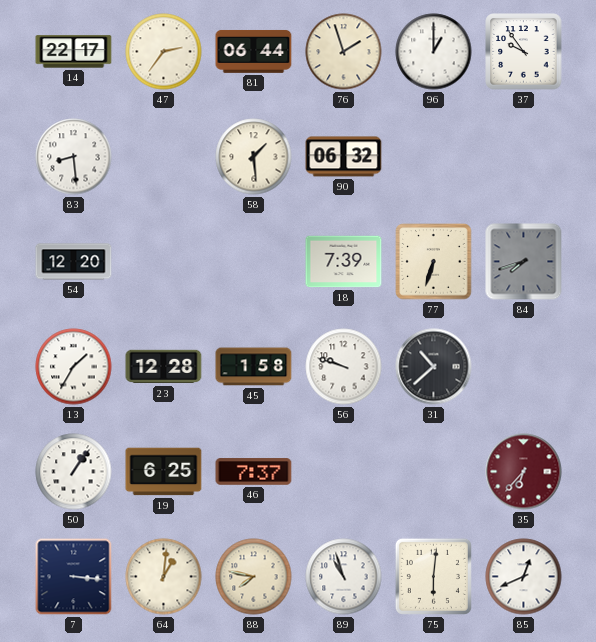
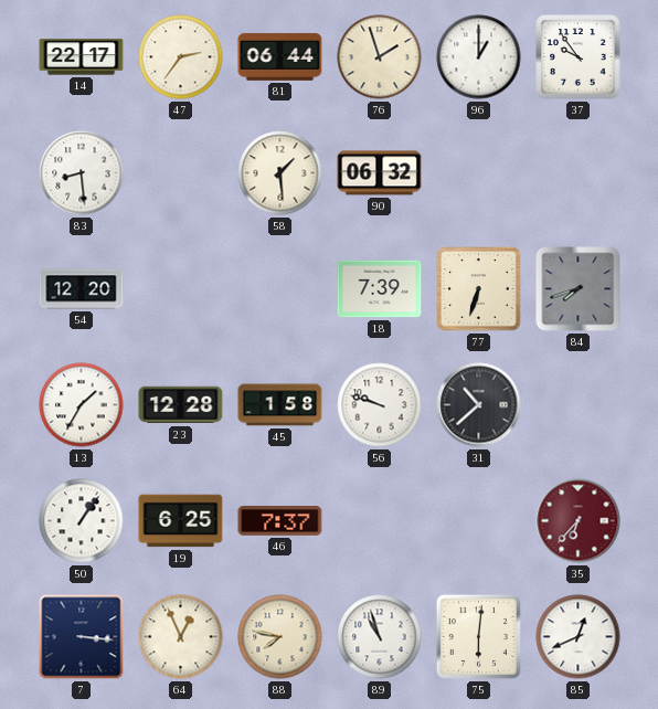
64: 1:01 -> 12:56
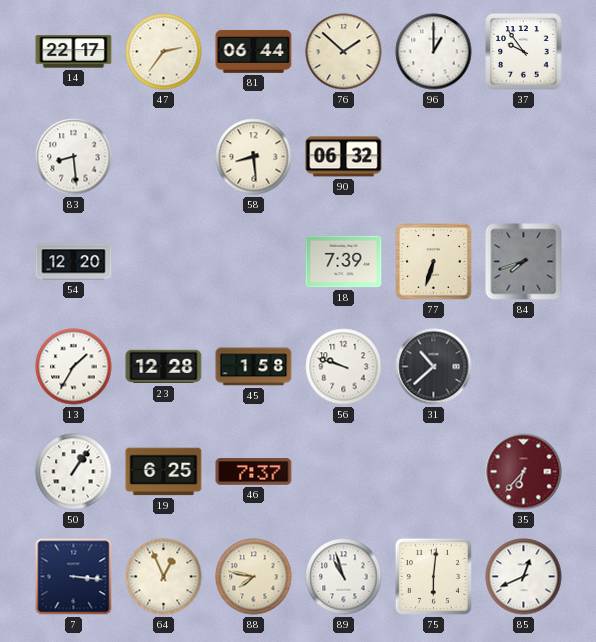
76: 1:57 -> 1:52
58: 1:29 -> 8:29
